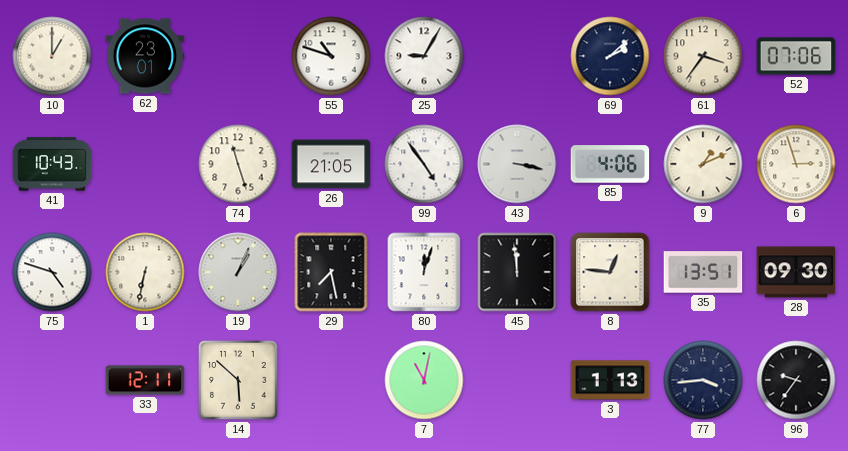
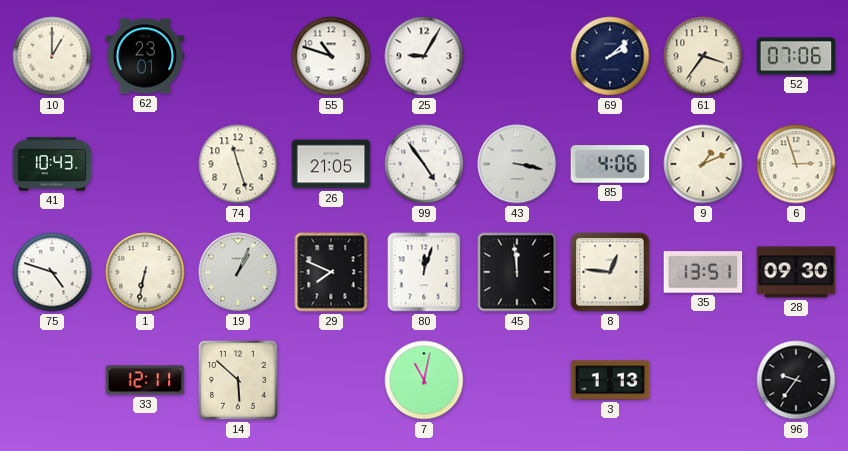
29: 7:28 -> 7:49
77: 3:44 -> none
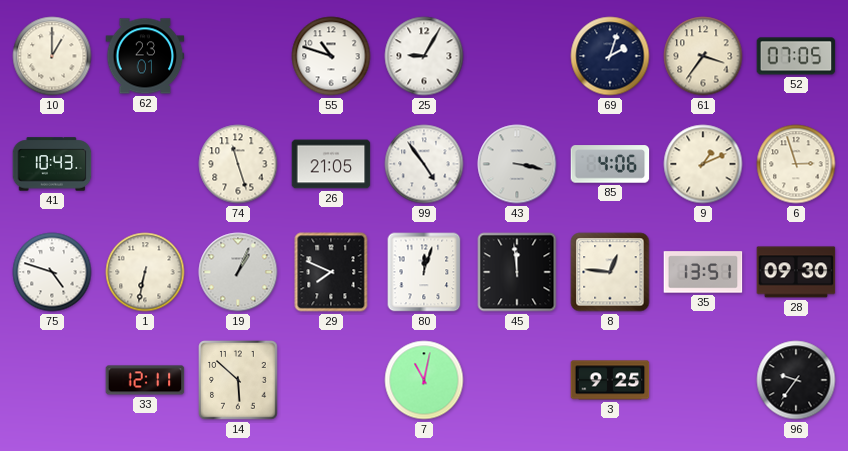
69: 2:08 -> 2:03
52: 07:06 -> 07:05
3: 1:13 -> 9:25
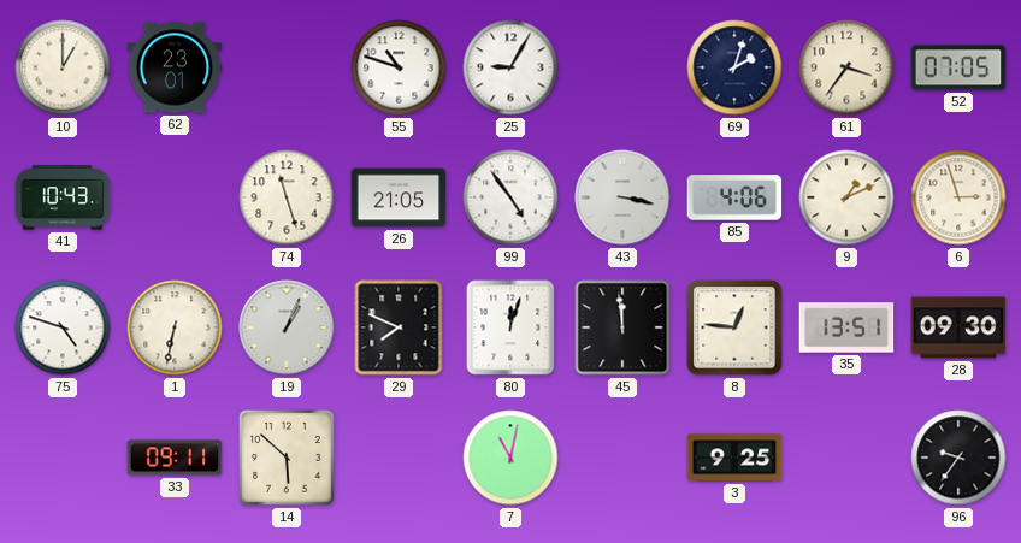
33: 12:11 -> 09:11
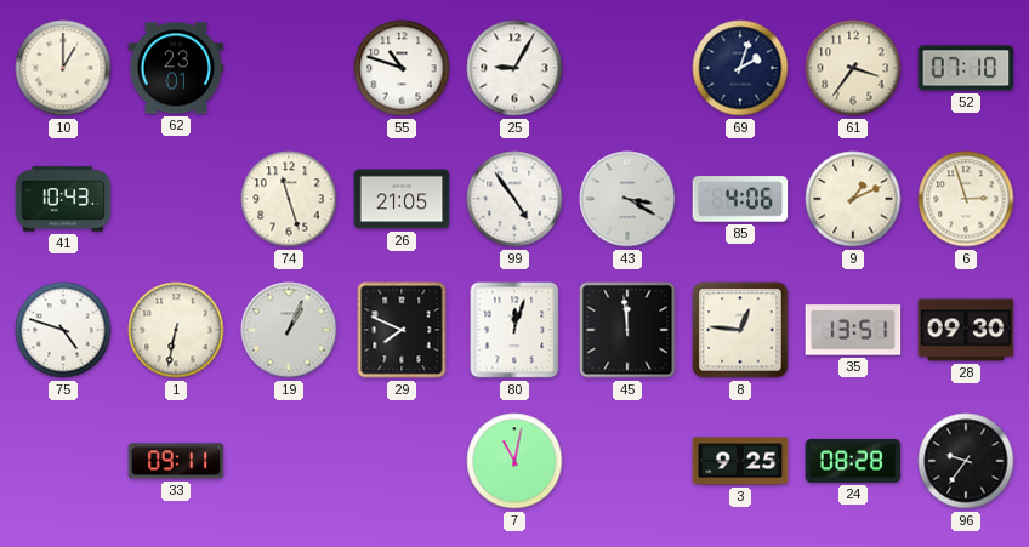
52: 07:05 -> 07:10
43: 3:17 -> 3:20
14: 5:52 -> none
24: none -> 08:28
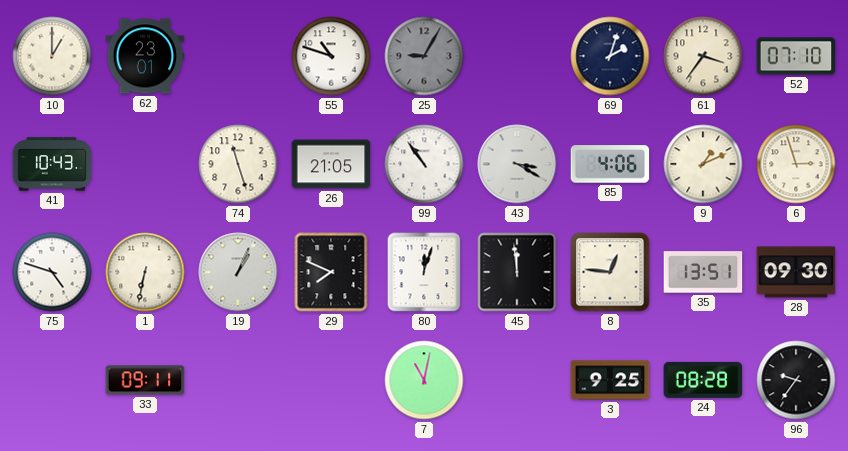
25 dial: white -> grey
99: 4:54 -> 10:54
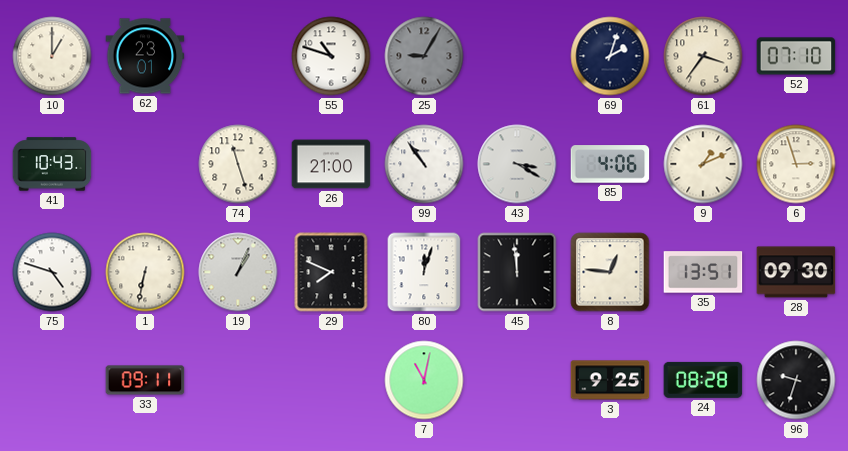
26: 21:05 -> 21:00
96: 9:36 -> 9:33
